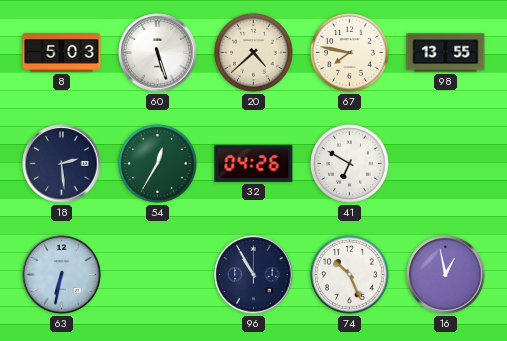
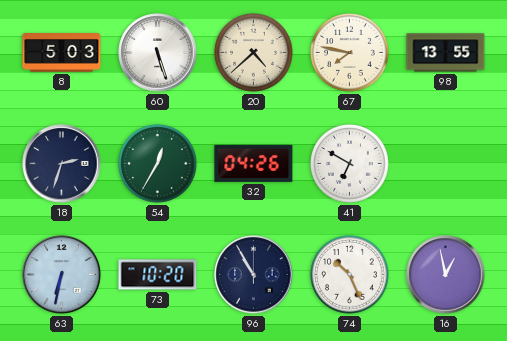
18: 2:29 -> 2:33
73: none -> 10:20
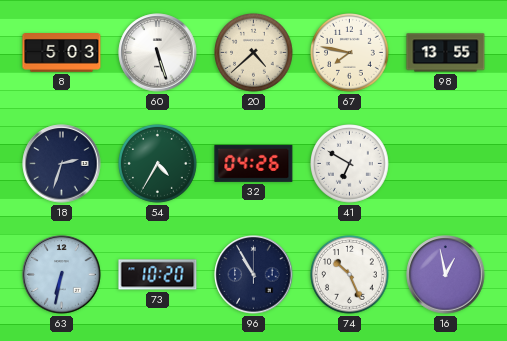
54: 12:35 -> 4:35
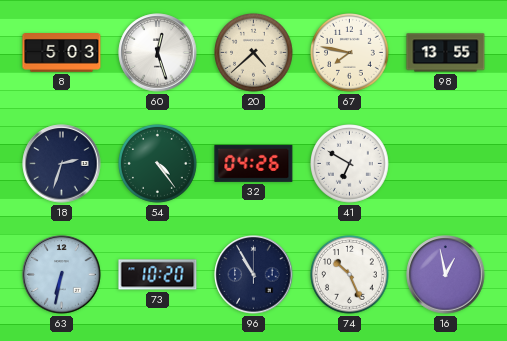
60: 5:27 -> 12:27
54: 4:35 -> 4:24
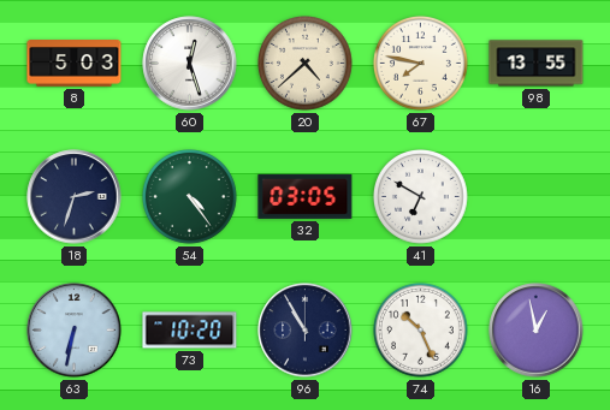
32: 04:26 -> 03:05
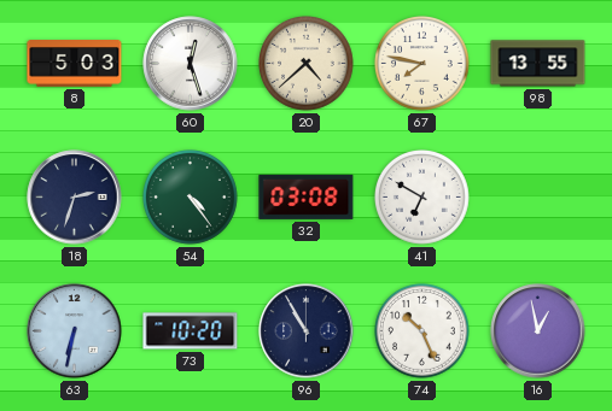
32: 03:05 -> 03:08
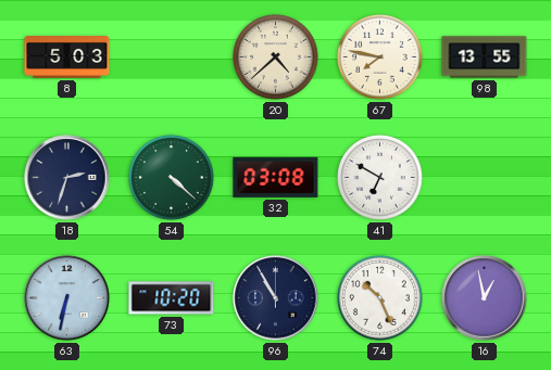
60: 12:27 -> none
54: 4:24 -> 4:22
